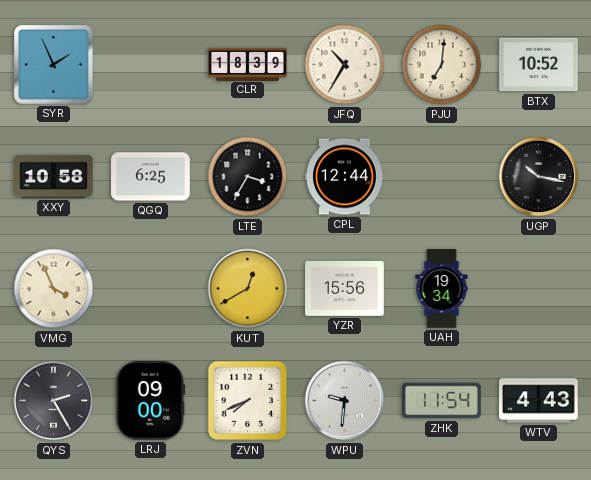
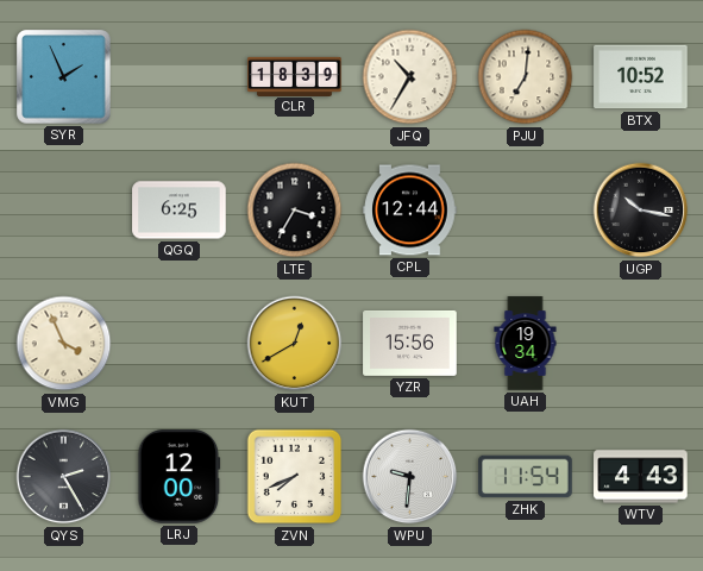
XXY: 10:58 -> none
LRJ: 09:00 -> 12:00
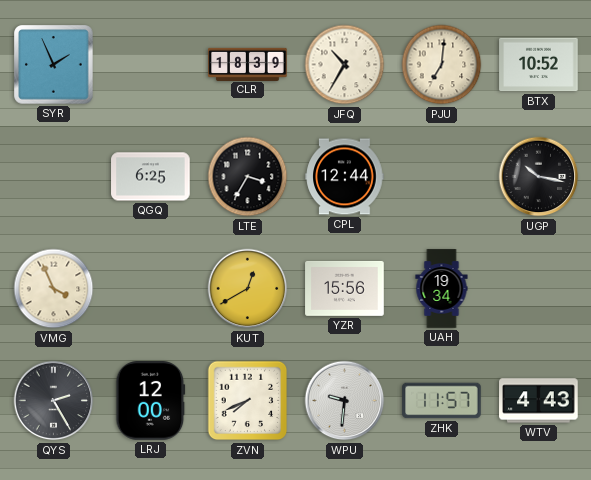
ZHK: 11:54 -> 11:57
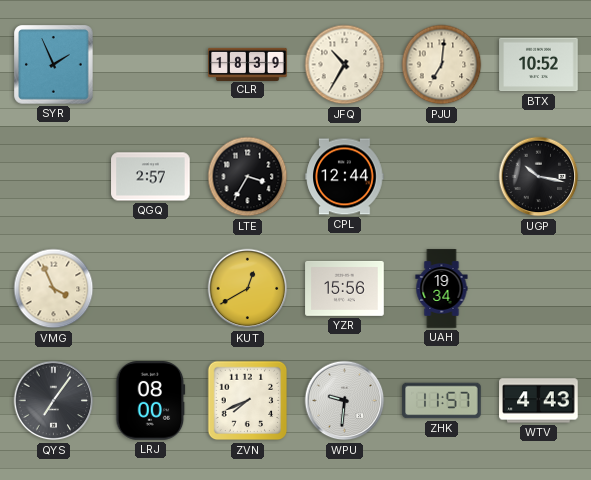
QGQ: 6:25 -> 2:57
QYS: 2:25 -> 7:06
LRJ: 12:00 -> 08:00
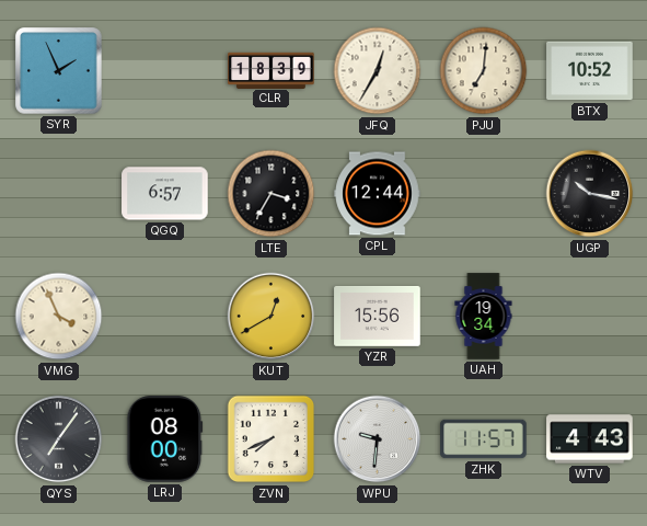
JFQ: 10:35 -> 12:35
QGQ: 2:57 -> 6:57
